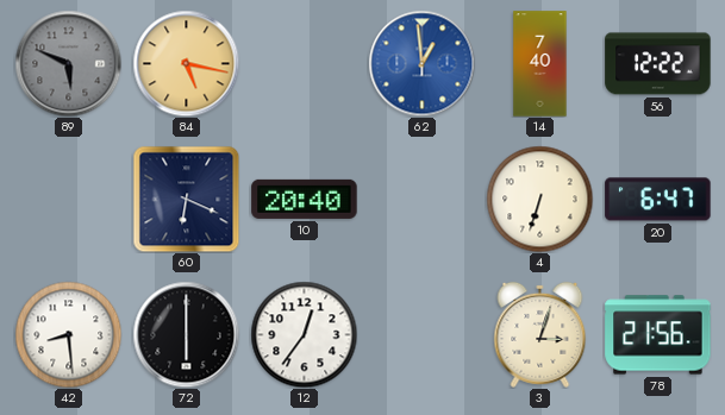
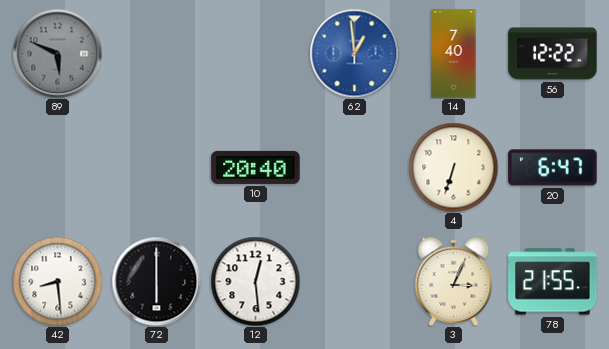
84: 5:17 -> none
60: 6:19 -> none
12: 12:36 -> 12:29
3: 3:03 -> 3:04
78: 21:56 -> 21:55
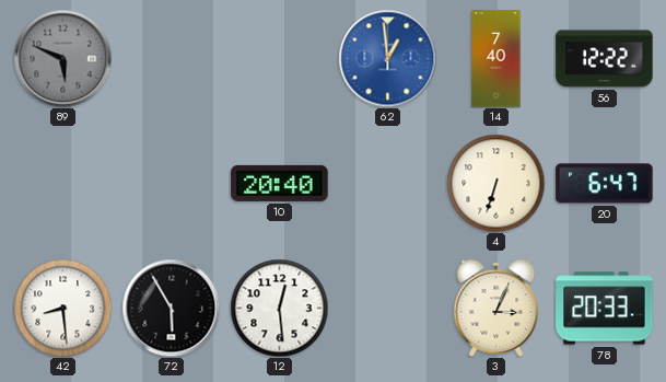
72: 6:00 -> 5:55
78: 21:55 -> 20:33
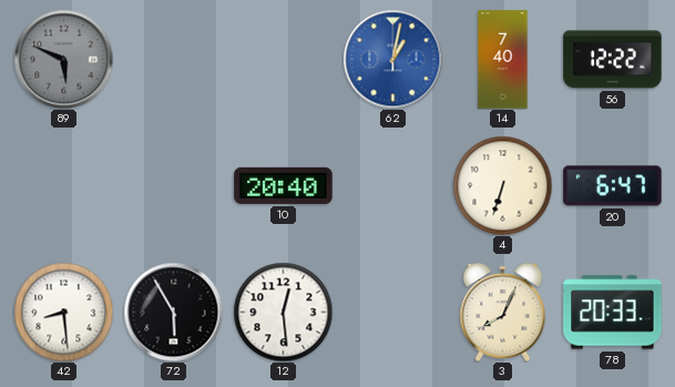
62: 12:59 -> 1:02
3: 3:04 -> 8:04
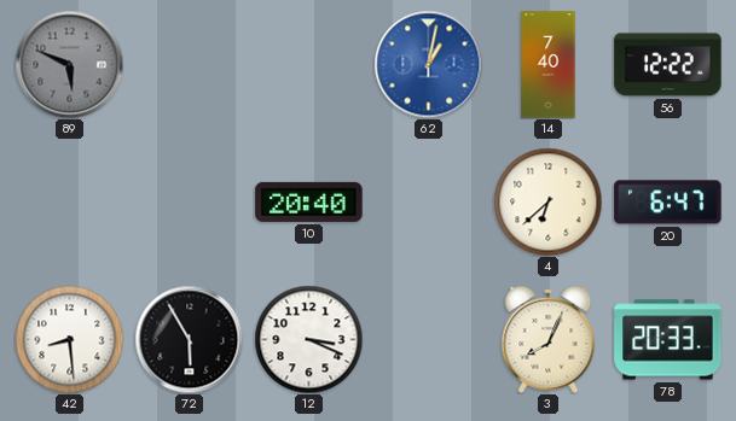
4: 6:33 -> 6:38
12: 12:29 -> 3:19
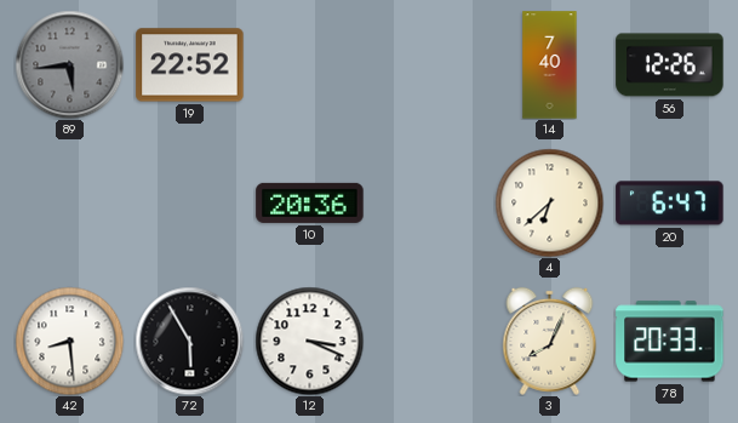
89: 5:49 -> 5:44
19: none -> 22:52
62: 1:02 -> none
56: 12:22 -> 12:26
10: 20:40 -> 20:36
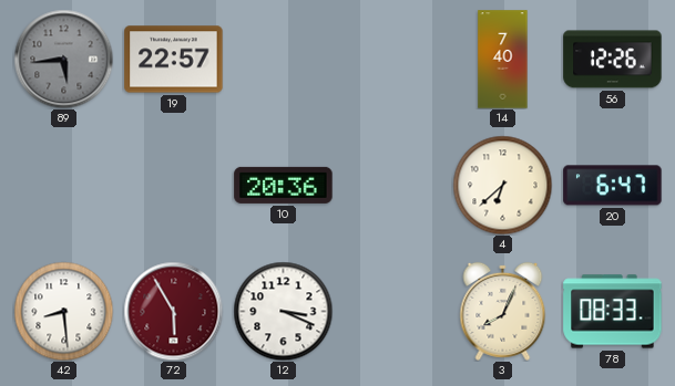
19: 22:52 -> 22:57
72 dial: black -> burgundy
78: 20:33 -> 08:33
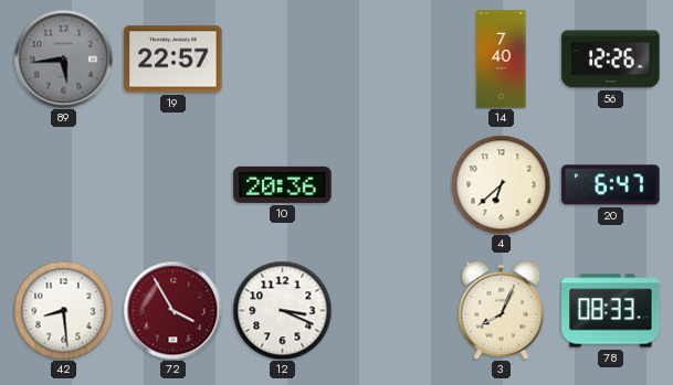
72: 5:55 -> 3:55
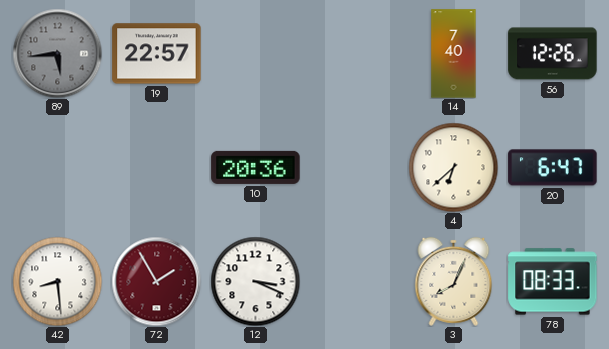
72: 3:55 -> 1:55
